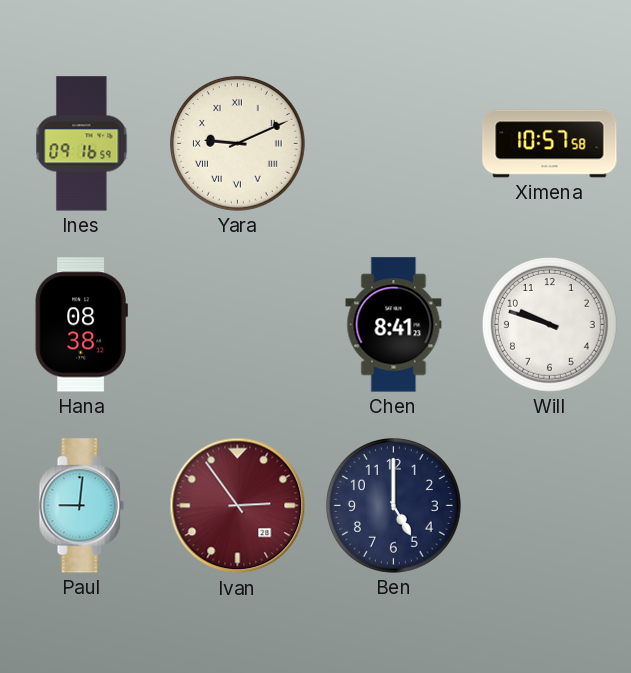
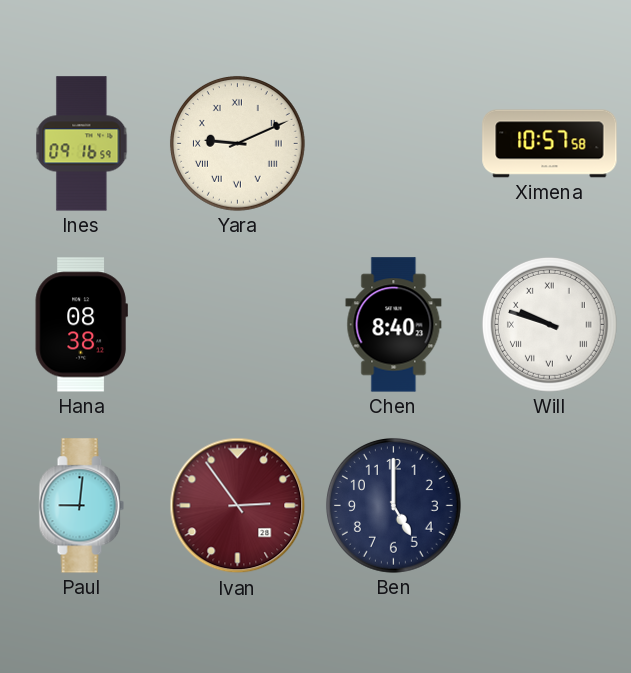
Chen: 8:41 -> 8:40
Will numerals: Arabic -> Roman
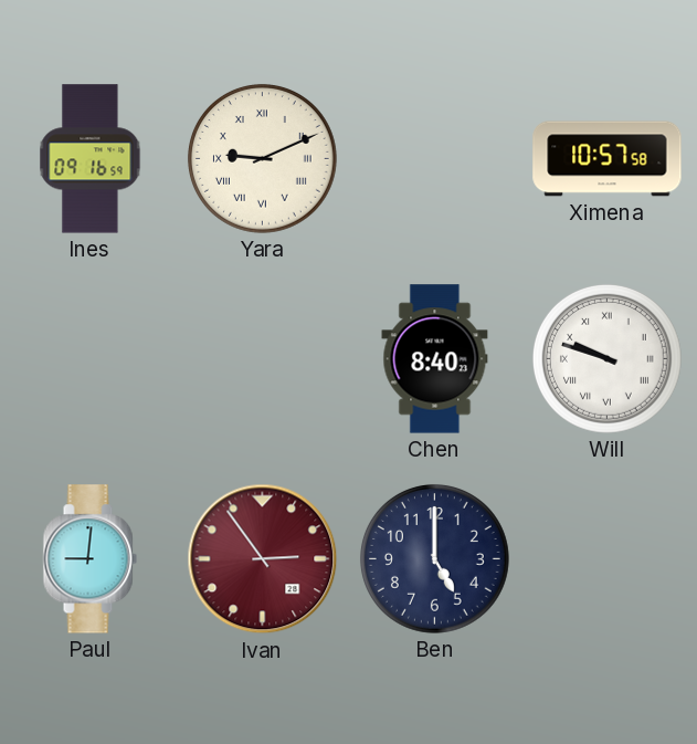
Hana: 08:38 -> none
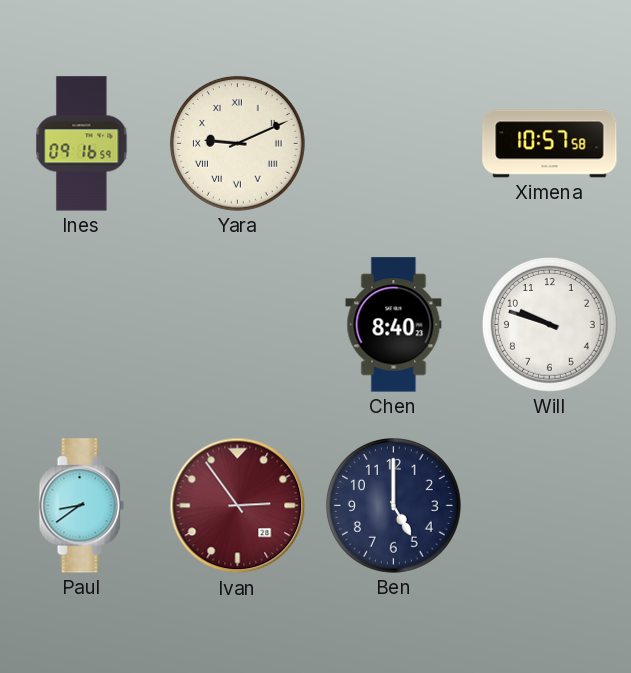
Will numerals: Roman -> Arabic
Paul: 9:01 -> 8:39
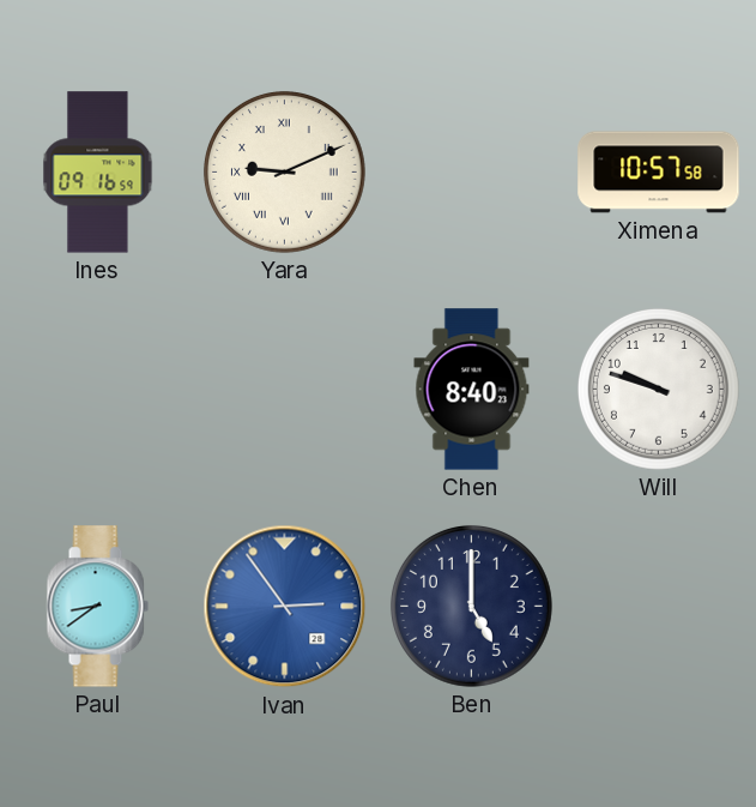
Ivan dial: burgundy -> blue
